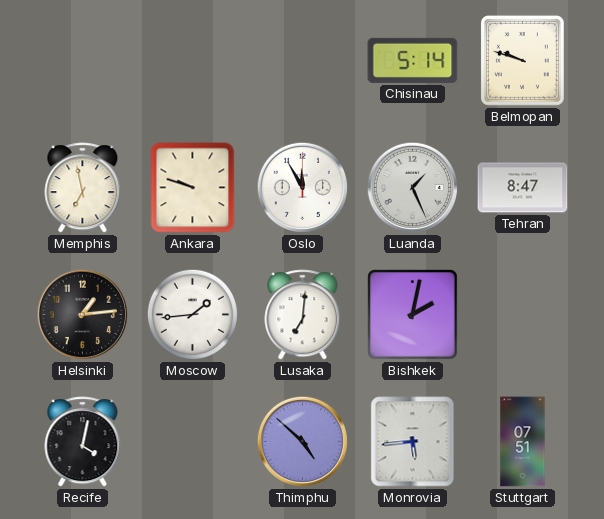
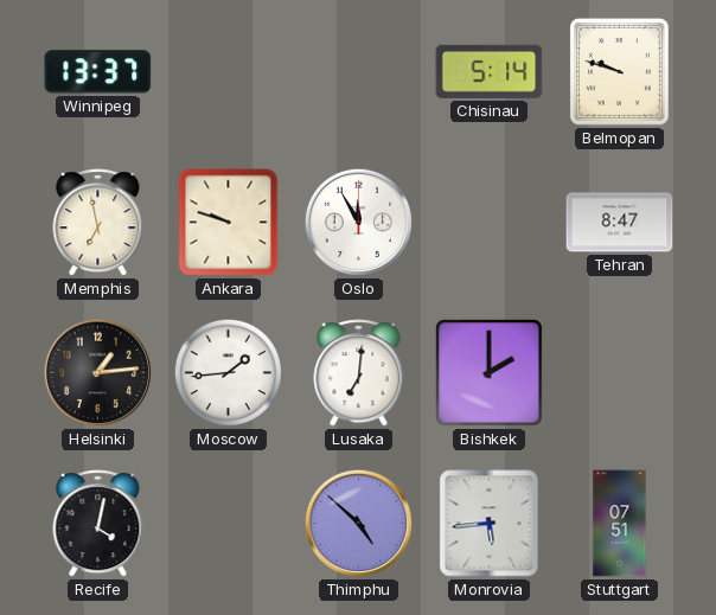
Winnipeg: none -> 13:37
Luanda: 1:26 -> none
Bishkek: 2:02 -> 2:00
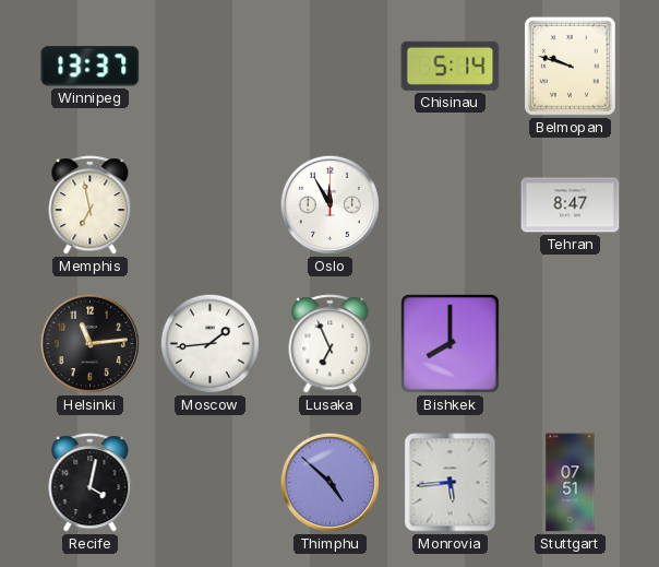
Ankara: 9:48 -> none
Helsinki: 1:14 -> 11:14
Lusaka: 7:01 -> 6:56
Bishkek: 2:00 -> 8:00
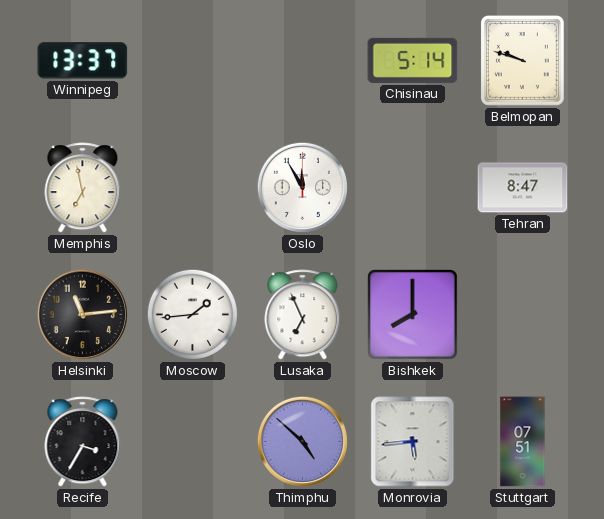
Recife: 4:02 -> 3:35
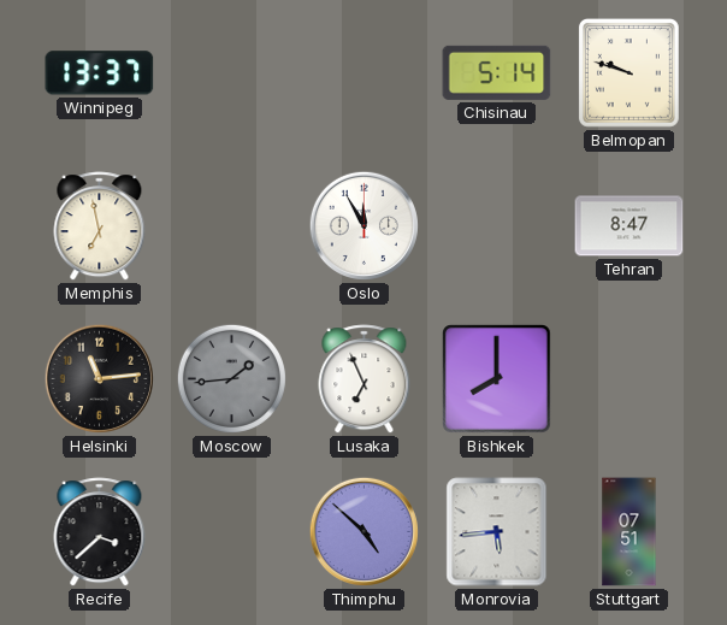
Moscow dial: white -> grey
Recife: 3:35 -> 3:38
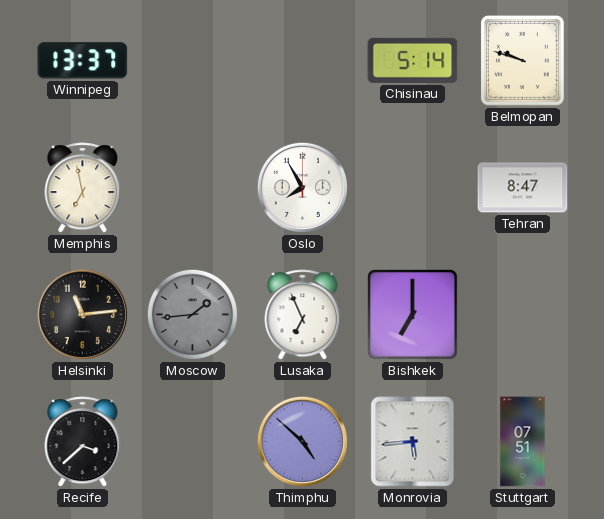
Oslo: 11:55 -> 7:55
Bishkek: 8:00 -> 7:00
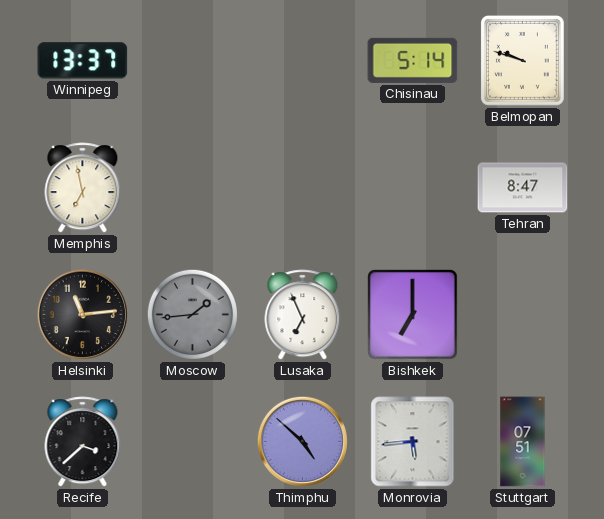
Oslo: 7:55 -> none
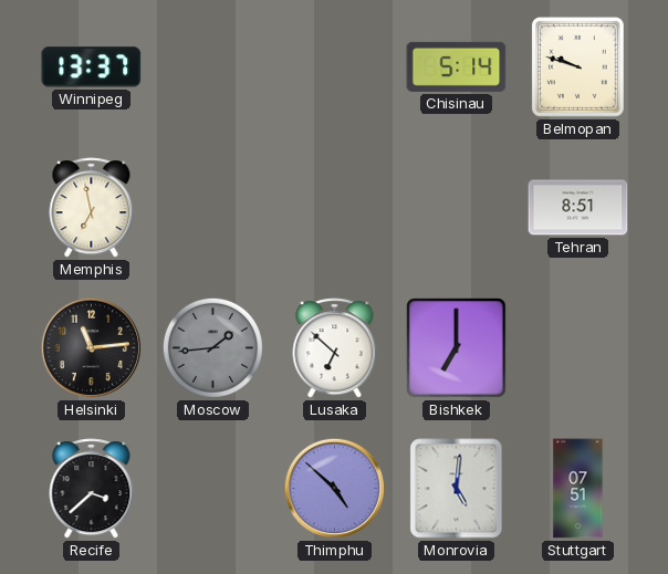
Tehran: 8:47 -> 8:51
Lusaka: 6:56 -> 6:52
Monrovia: 5:44 -> 5:01
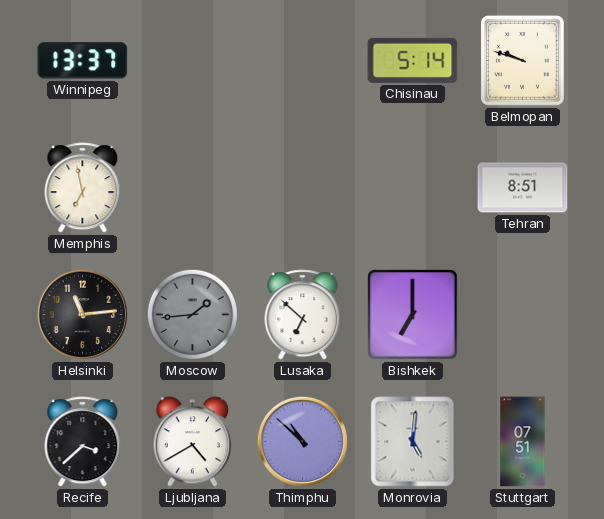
Ljubljana: none -> 4:40
Thimphu: 4:52 -> 10:52
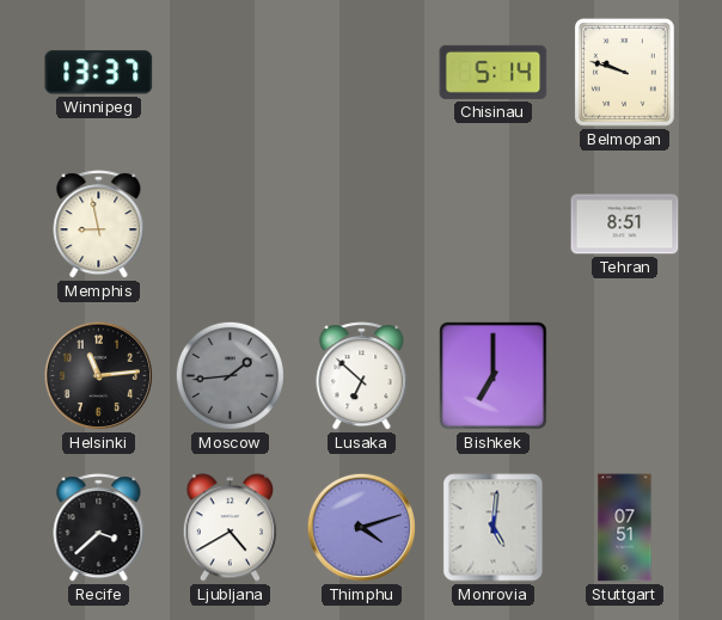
Memphis: 6:58 -> 8:58
Thimphu: 10:52 -> 4:12
